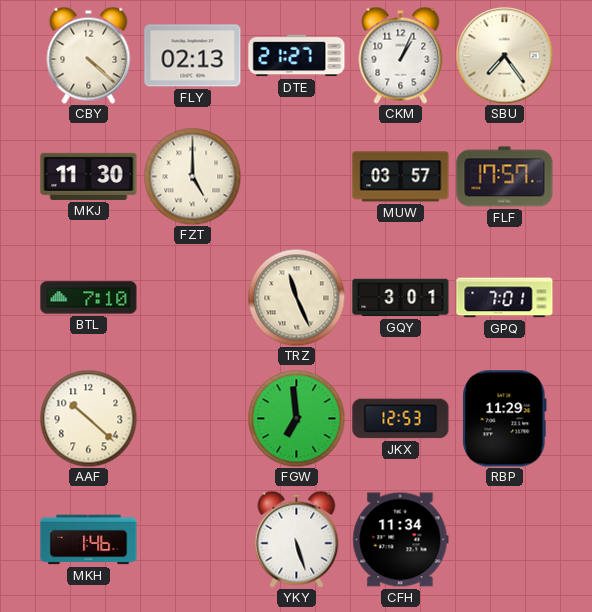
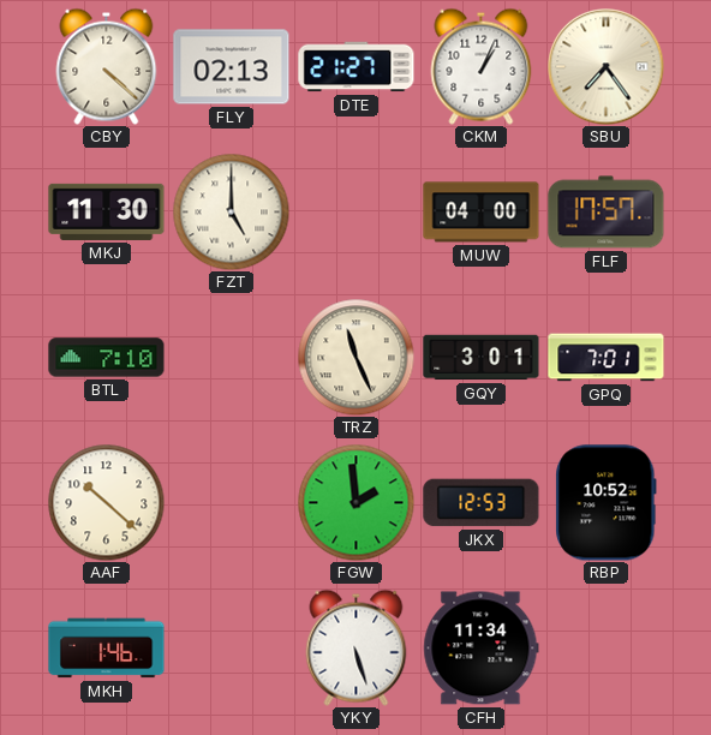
MUW: 03:57 -> 04:00
FGW: 6:59 -> 1:59
RBP: 11:29 -> 10:52
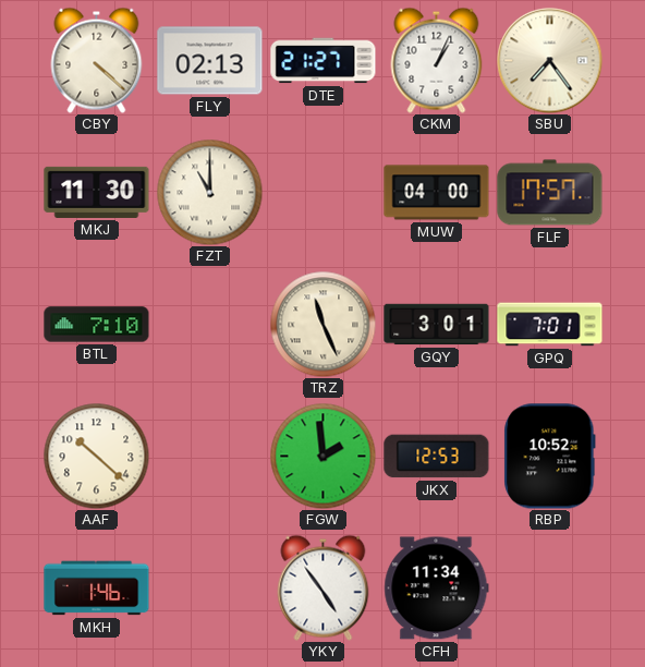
FZT: 5:00 -> 11:00
YKY: 5:27 -> 4:54
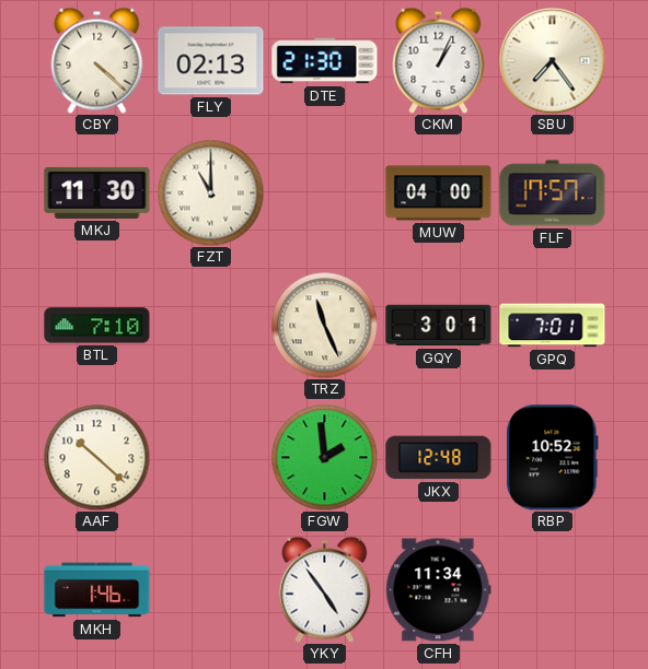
DTE: 21:27 -> 21:30
JKX: 12:53 -> 12:48
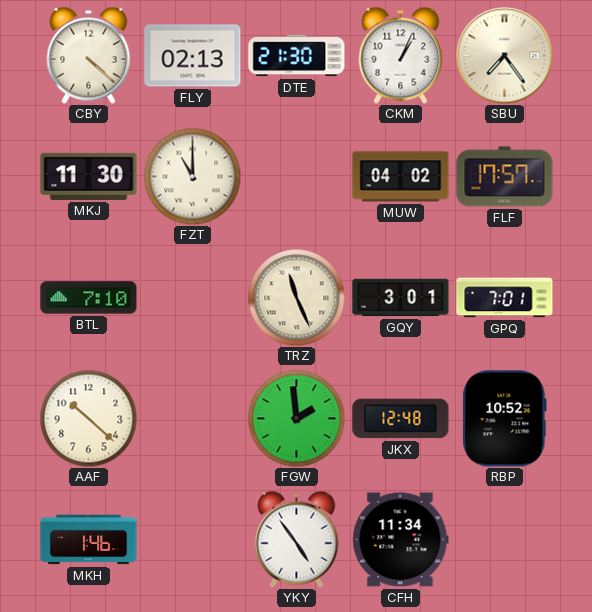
MUW: 04:00 -> 04:02
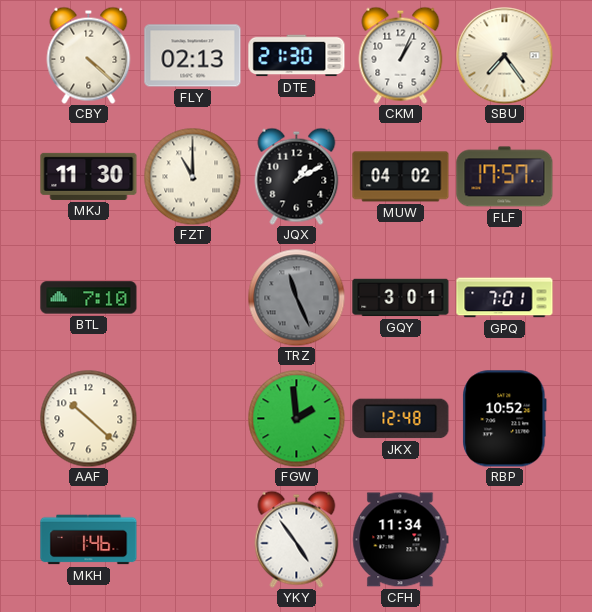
JQX: none -> 1:10
TRZ dial: cream -> grey
